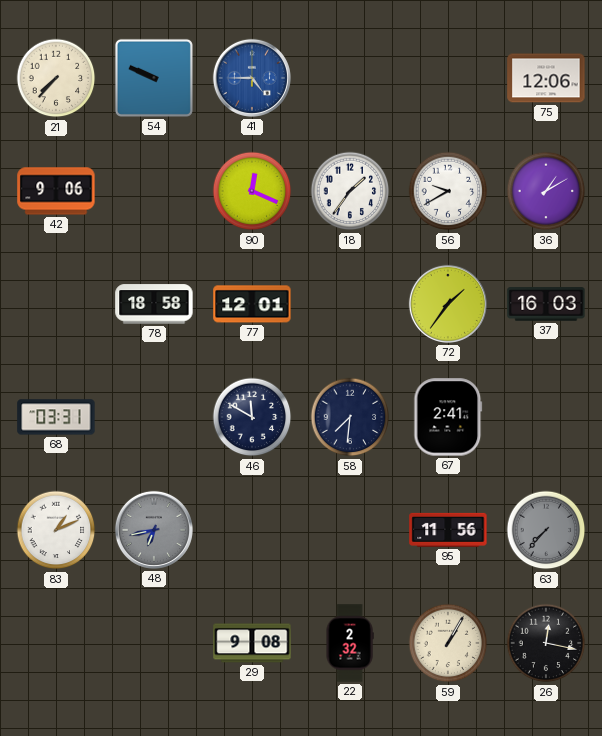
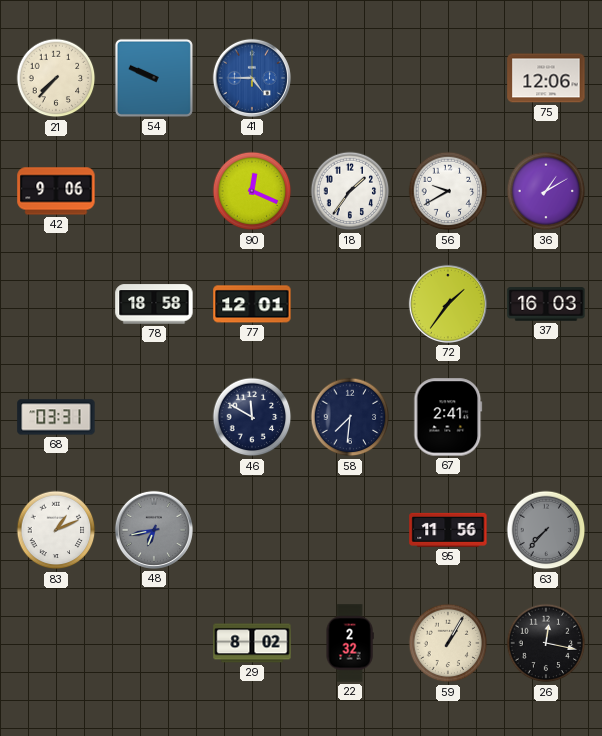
29: 9:08 -> 8:02
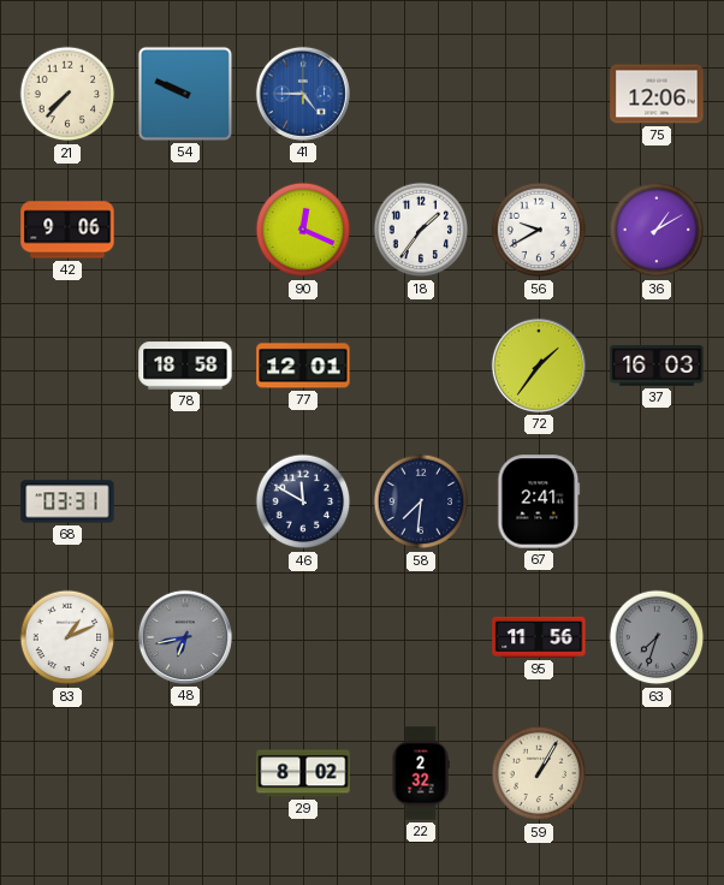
63: 7:37 -> 7:33
26: 12:17 -> none
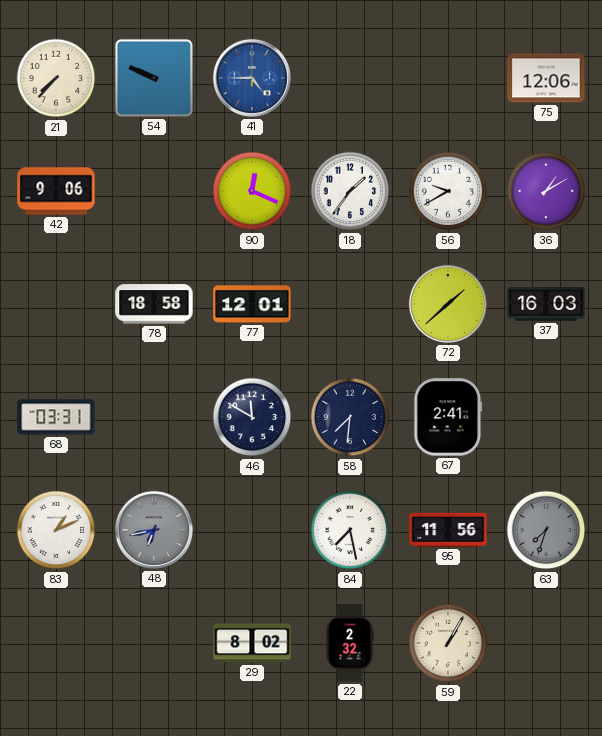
72: 1:36 -> 1:38
84: none -> 7:28
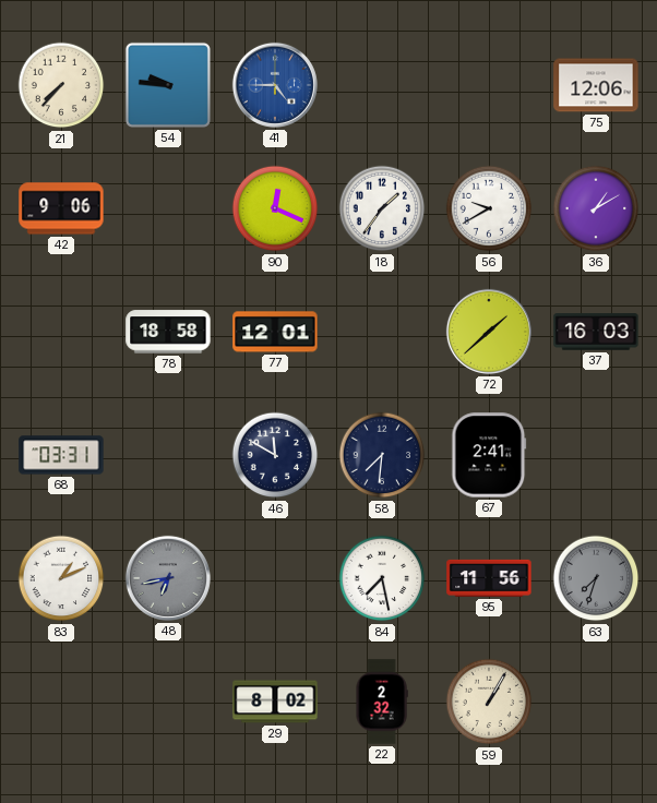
54: 9:49 -> 9:46
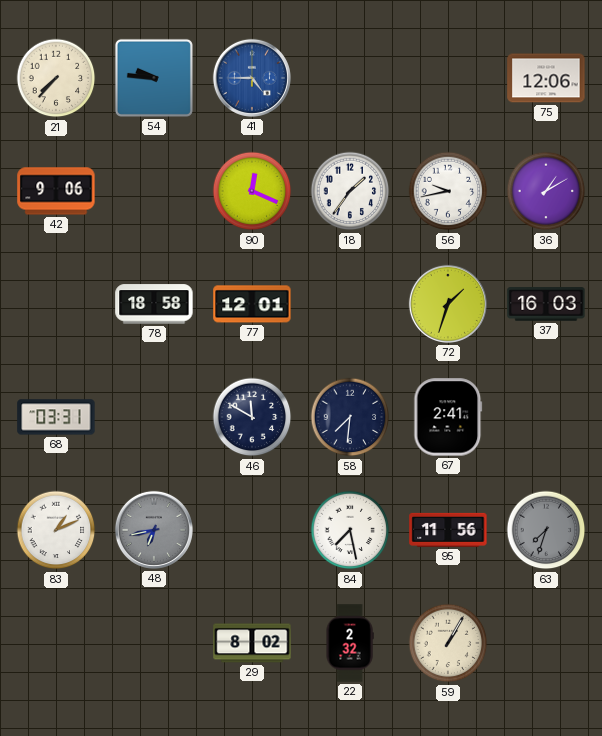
56: 9:40 -> 9:43
72: 1:38 -> 1:33
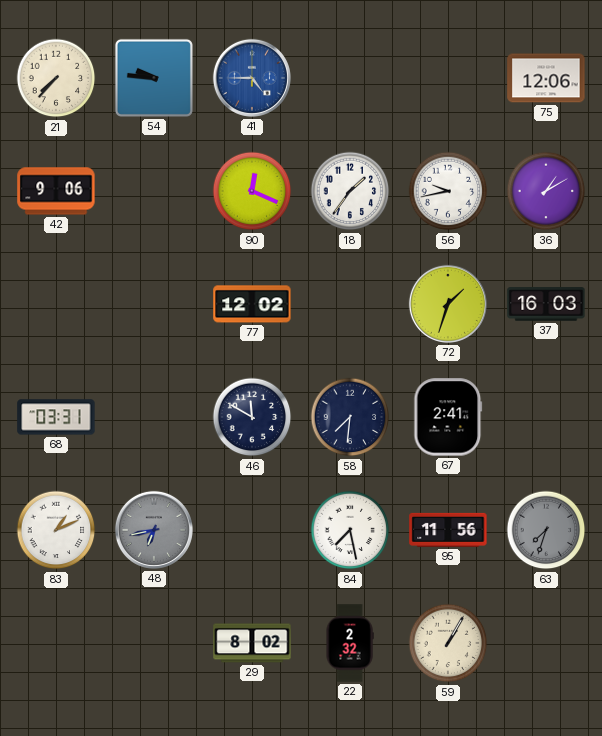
78: 18:58 -> none
77: 12:01 -> 12:02
